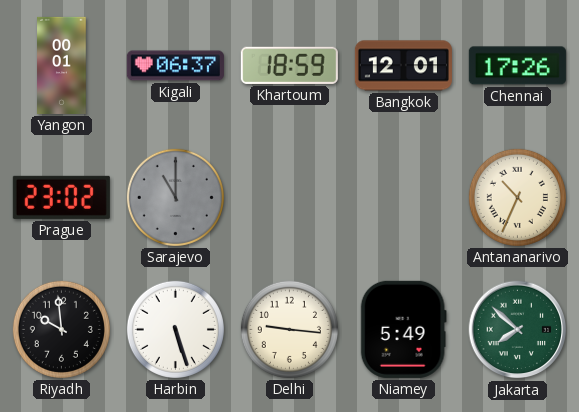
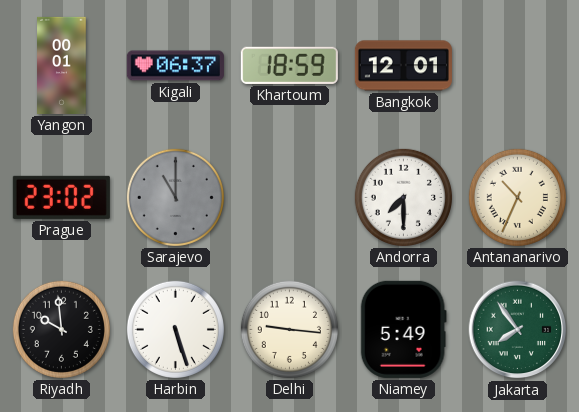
Chennai: 17:26 -> none
Andorra: none -> 7:30
Jakarta: 7:52 -> 7:54
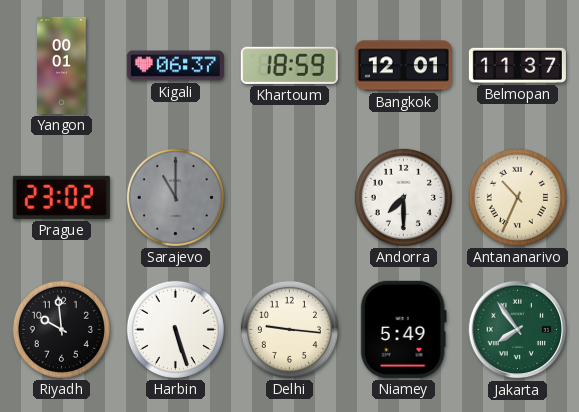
Belmopan: none -> 11:37
